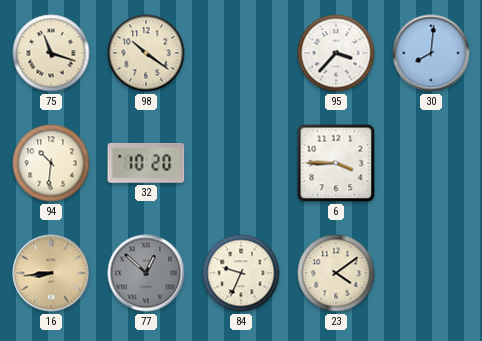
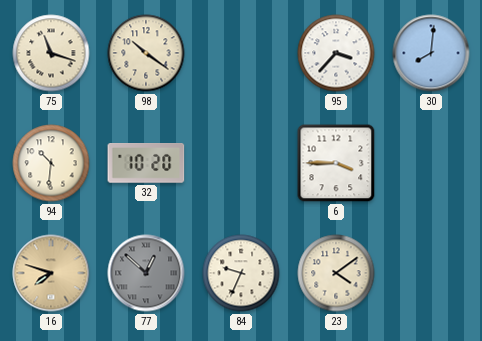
16: 8:44 -> 7:48
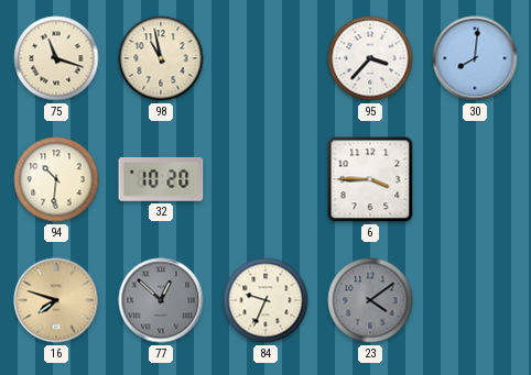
98: 10:21 -> 10:58
23 dial: cream -> grey
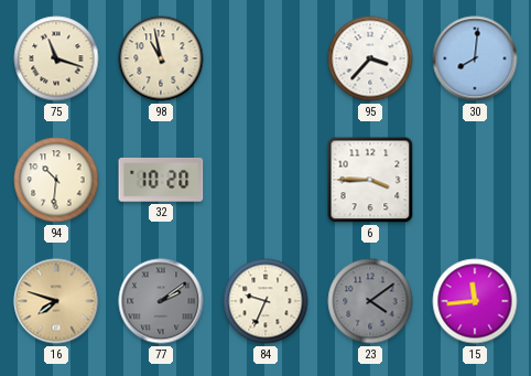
77: 12:52 -> 2:09
15: none -> 11:44
